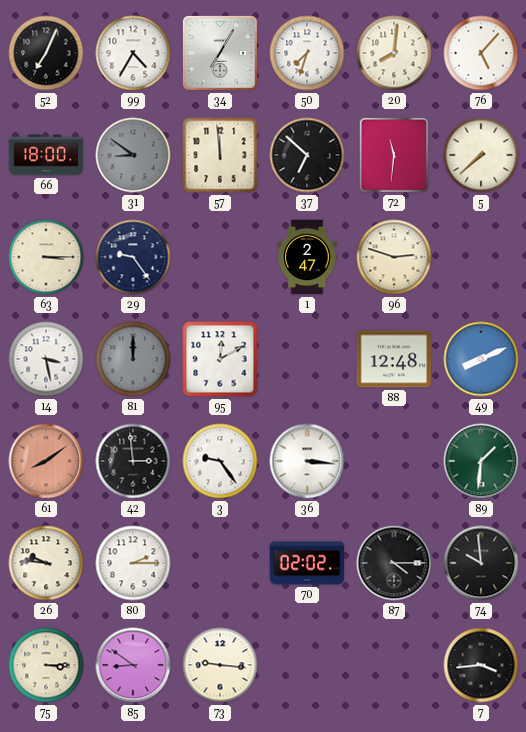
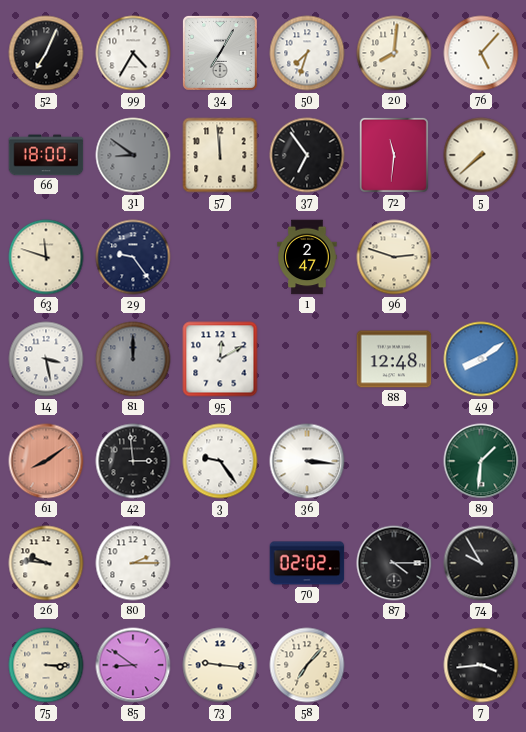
37: 6:52 -> 6:54
63: 3:15 -> 11:48
49: 8:11 -> 8:09
74: 9:59 -> 9:55
58: none -> 7:07
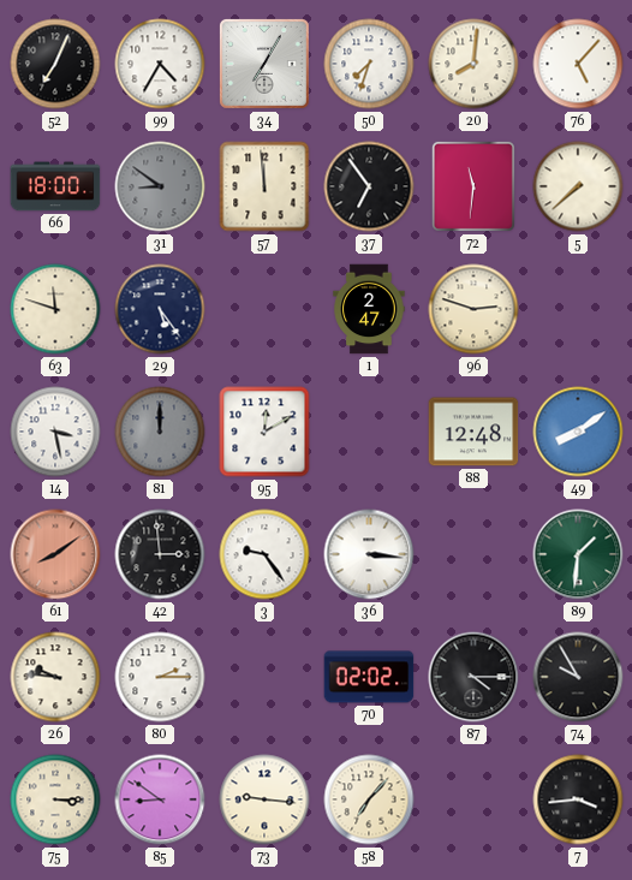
29: 9:24 -> 5:24
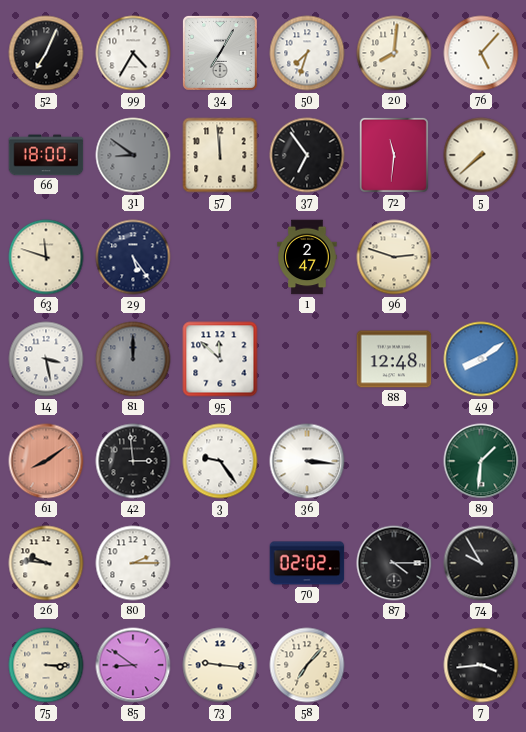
95: 12:10 -> 11:52
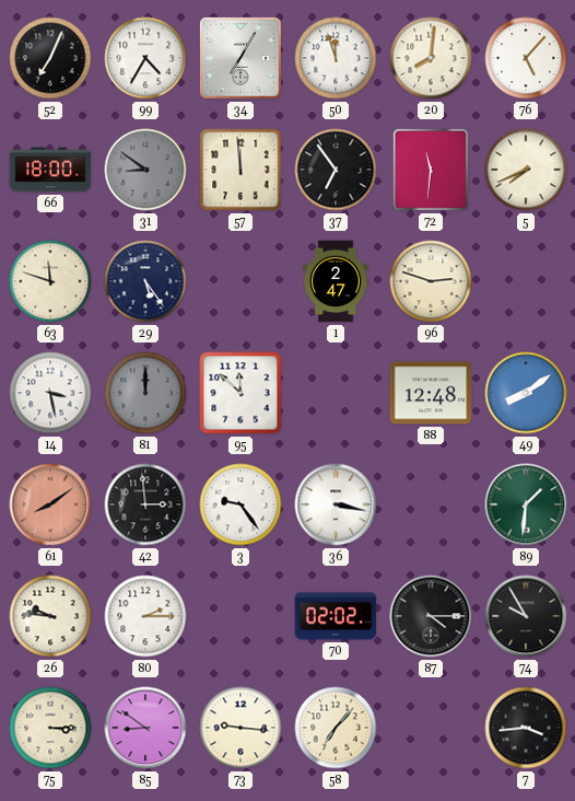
50: 7:33 -> 11:57
5: 7:38 -> 7:41
36: 3:16 -> 3:17
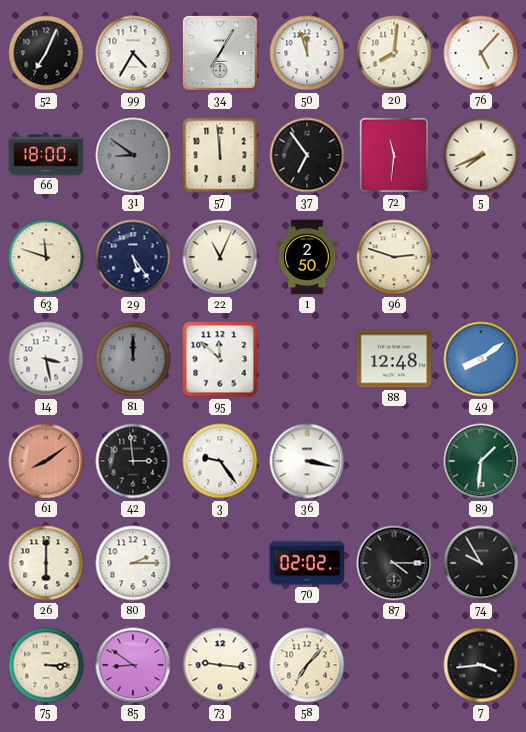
22: none -> 11:04
1: 2:47 -> 2:50
26: 9:46 -> 6:00
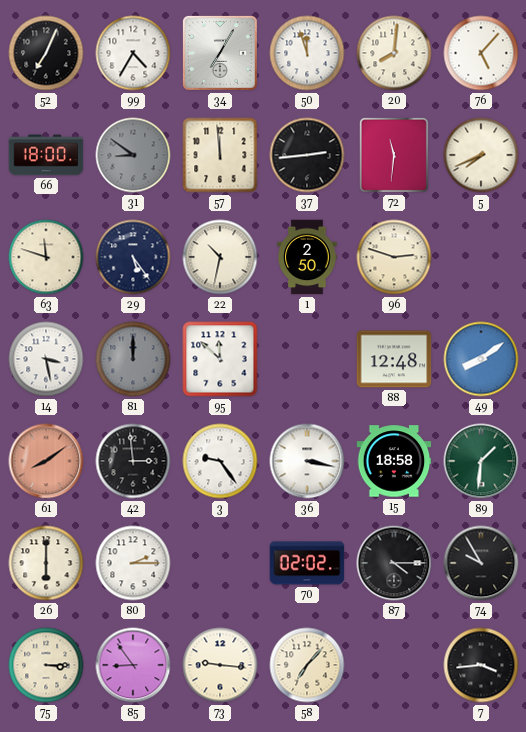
37: 6:54 -> 2:44
22: 11:04 -> 10:32
15: none -> 18:58
85: 8:51 -> 8:54
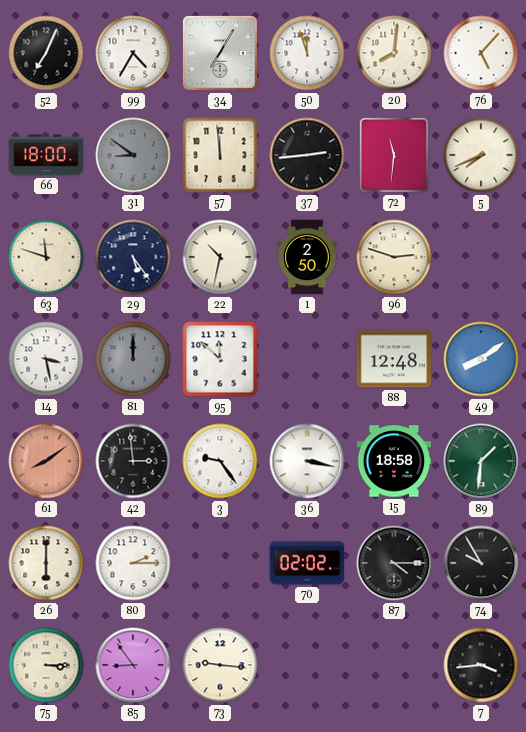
58: 7:07 -> none
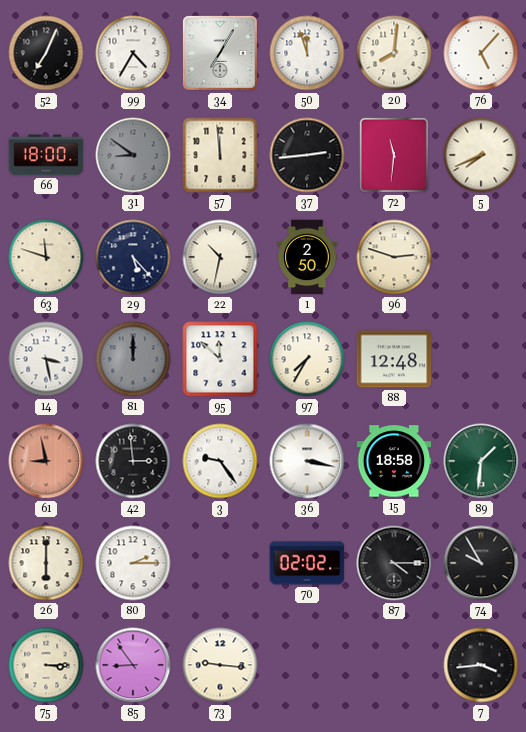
29: 5:24 -> 5:23
97: none -> 7:35
49: 8:09 -> none
61: 8:09 -> 8:58
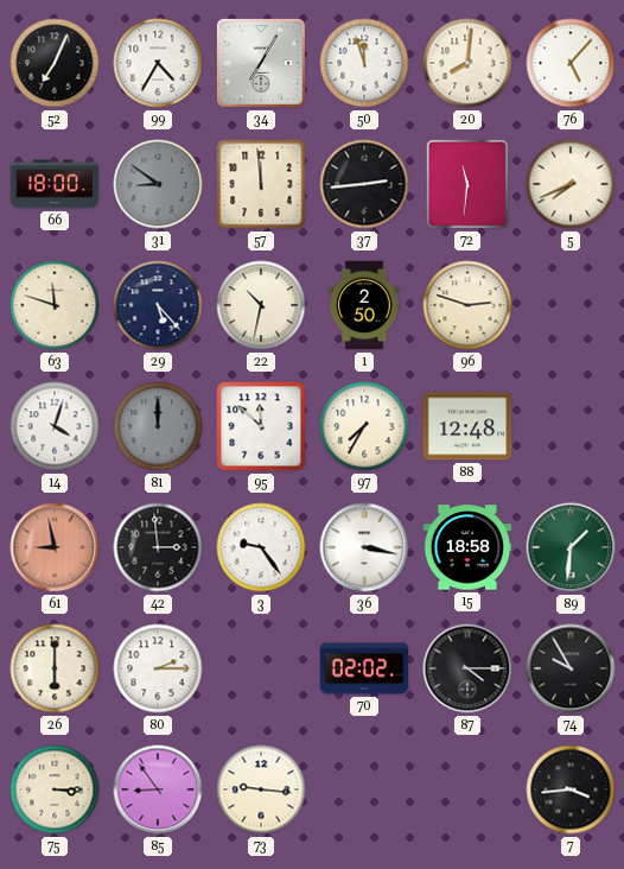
14: 3:28 -> 4:03
